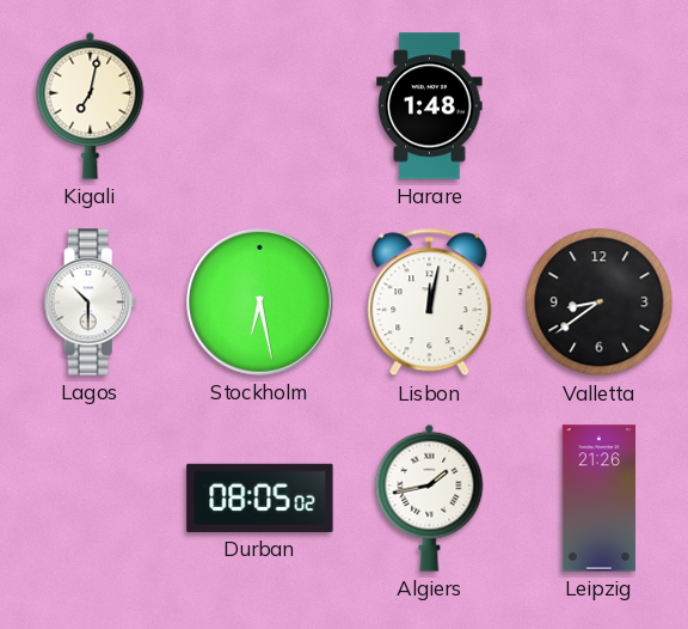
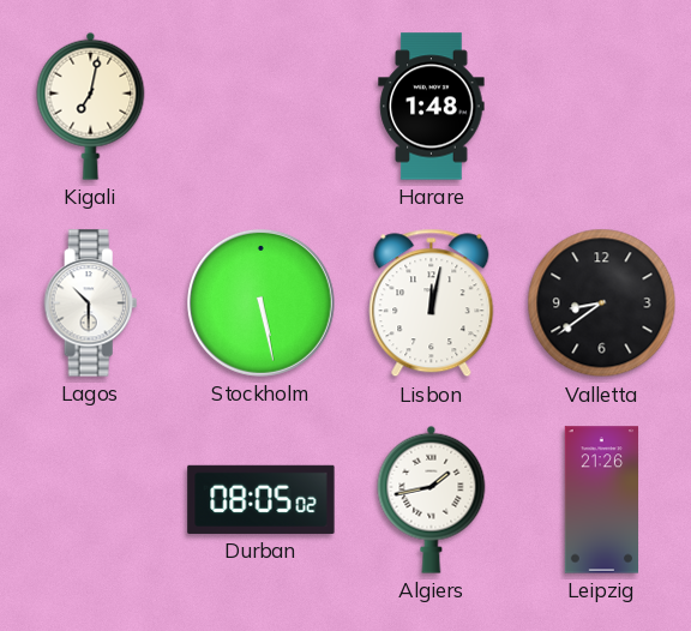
Stockholm: 6:28 -> 5:28
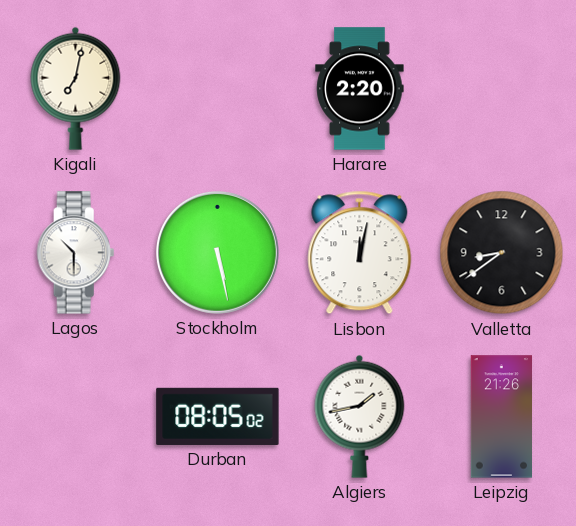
Harare: 1:48 -> 2:20
